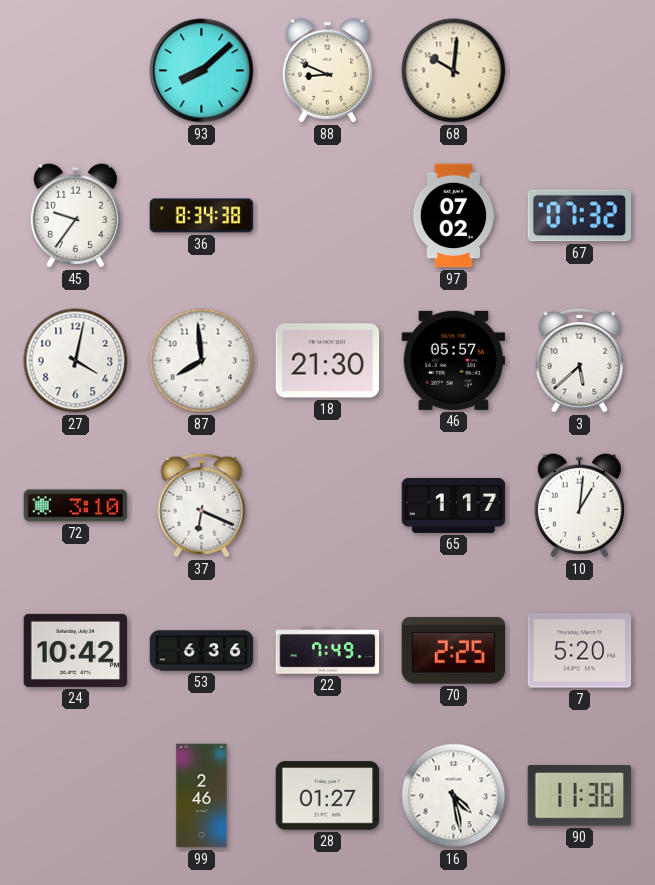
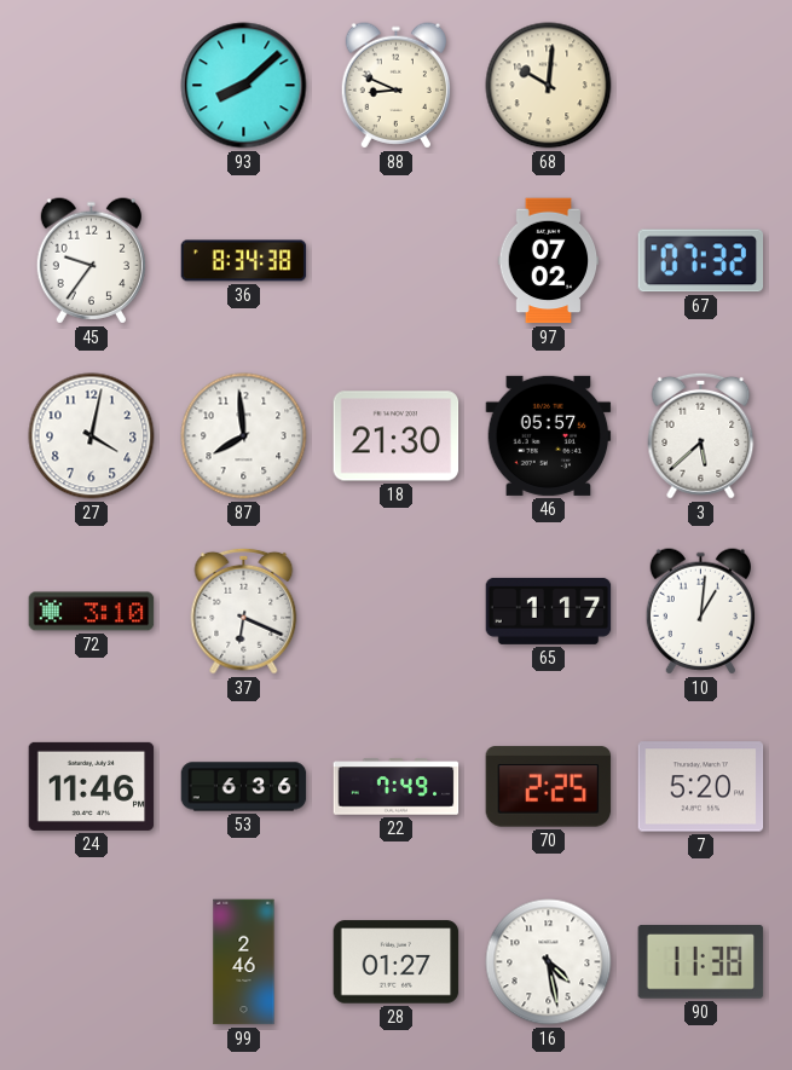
24: 10:42 -> 11:46
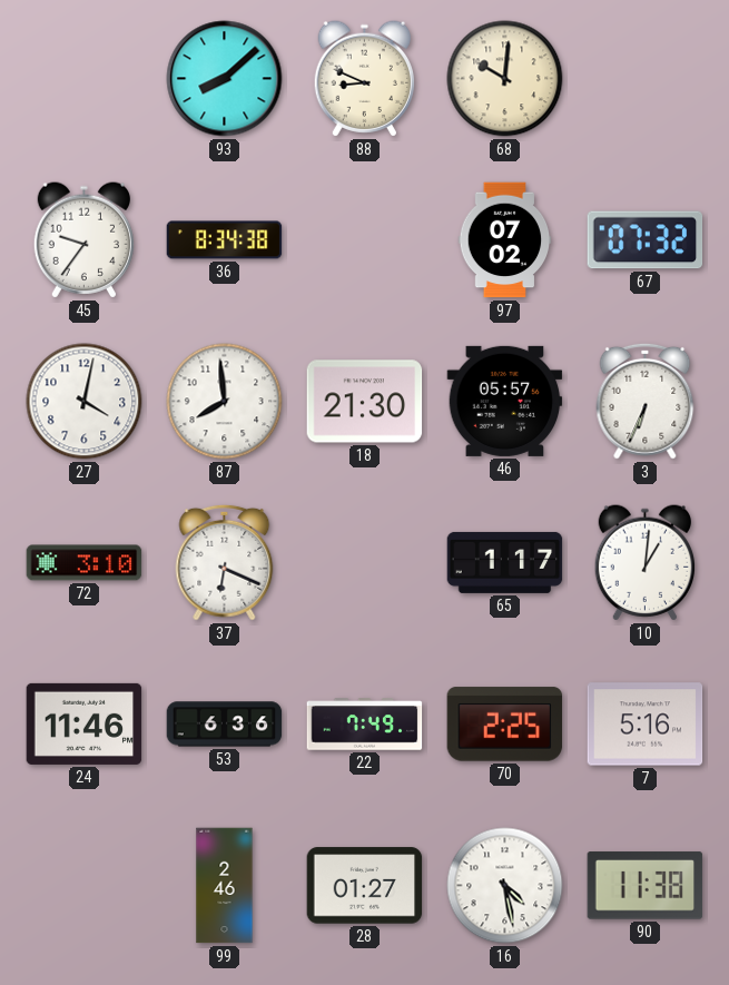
3: 5:38 -> 6:34
7: 5:20 -> 5:16
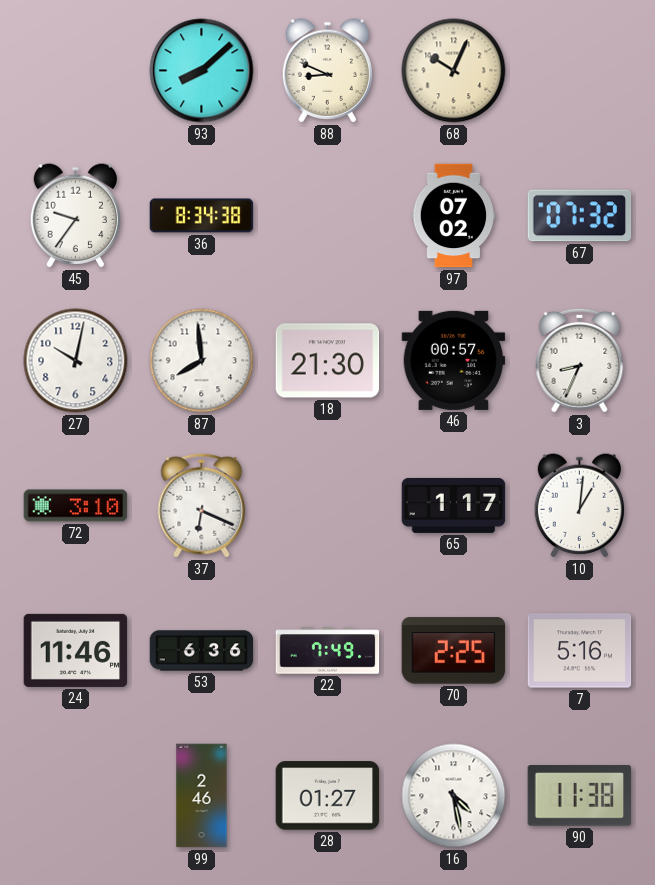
68: 10:01 -> 10:04
27: 4:02 -> 10:02
46: 05:57 -> 00:57
3: 6:34 -> 8:34
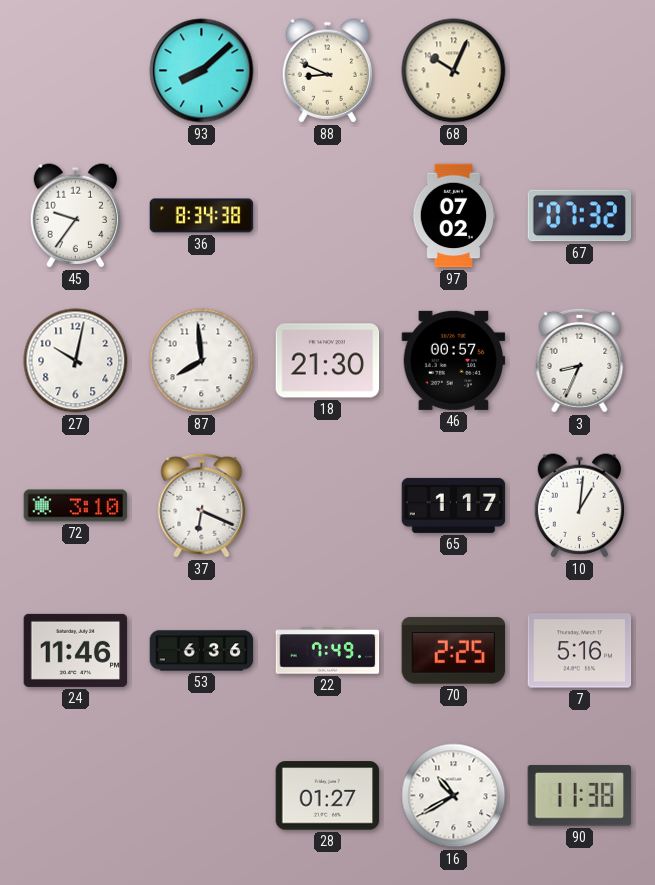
99: 2:46 -> none
16: 4:28 -> 10:40
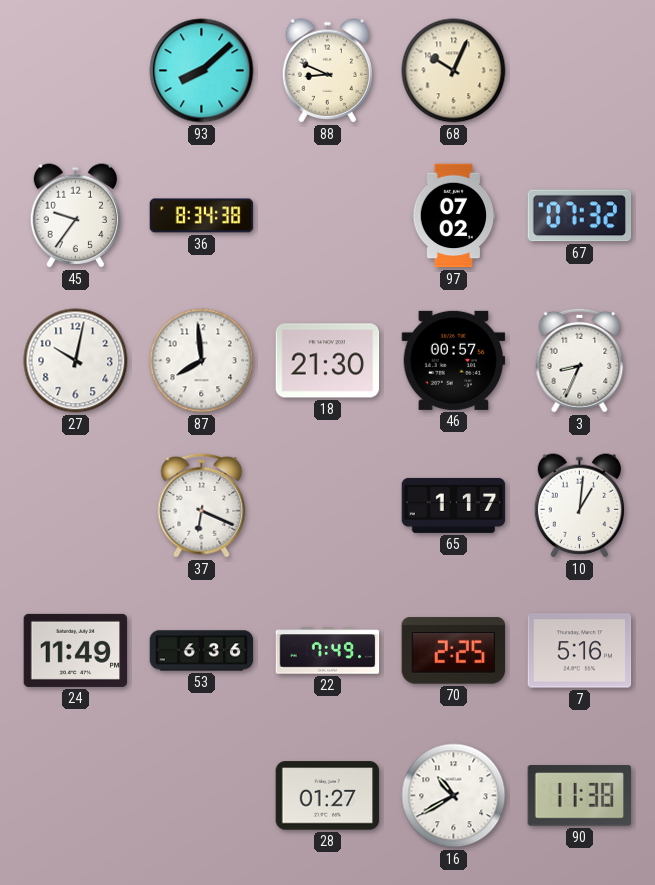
72: 3:10 -> none
24: 11:46 -> 11:49
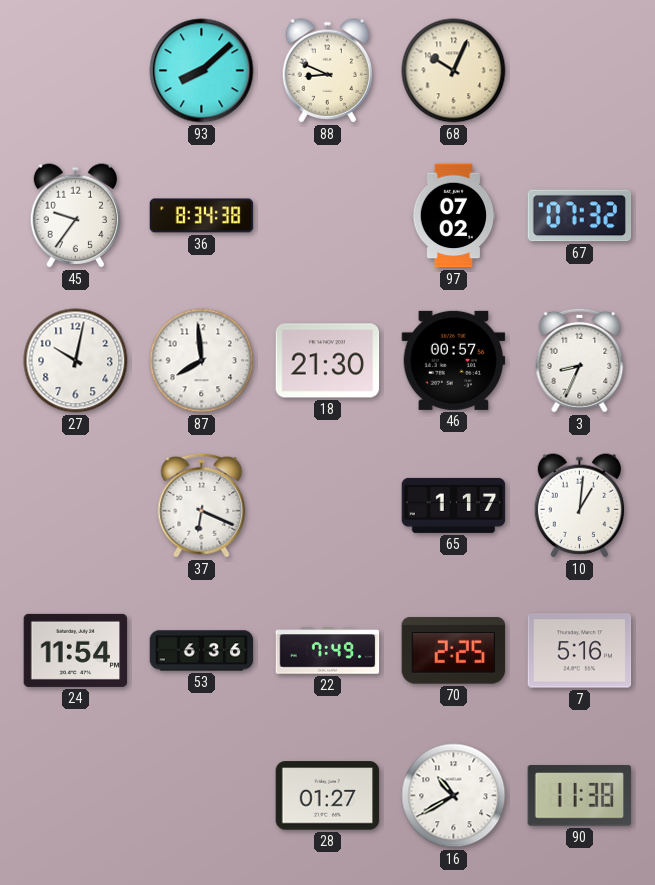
24: 11:49 -> 11:54
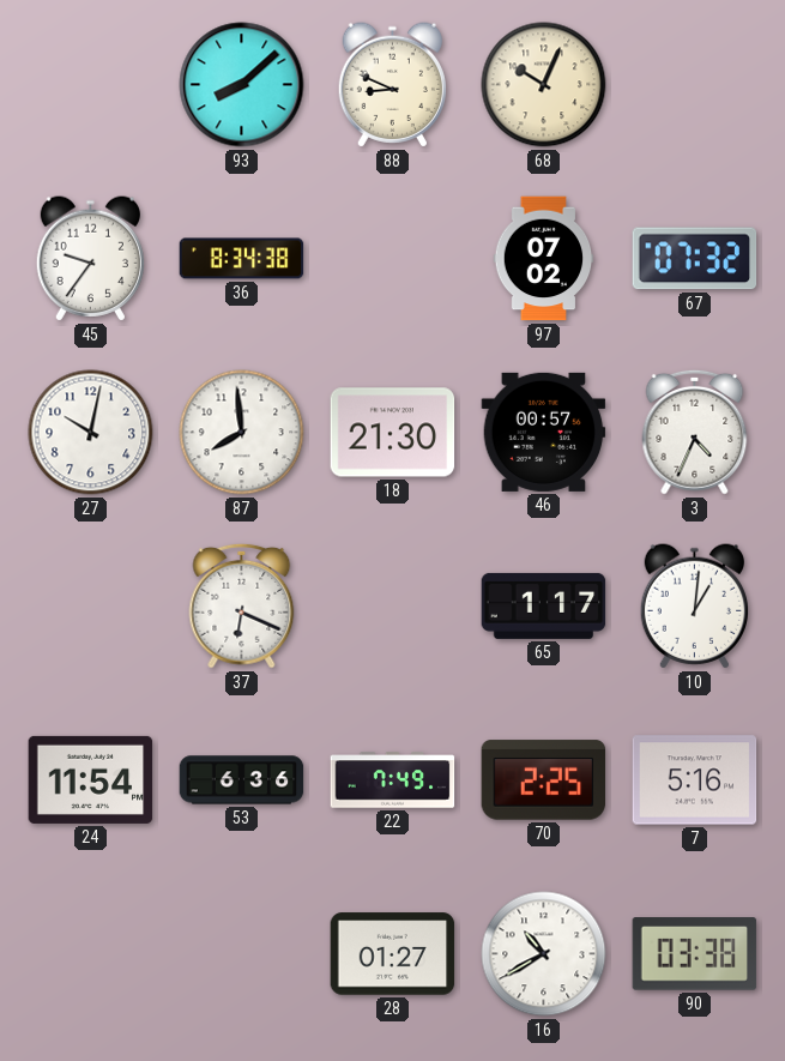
3: 8:34 -> 4:34
90: 11:38 -> 03:38
